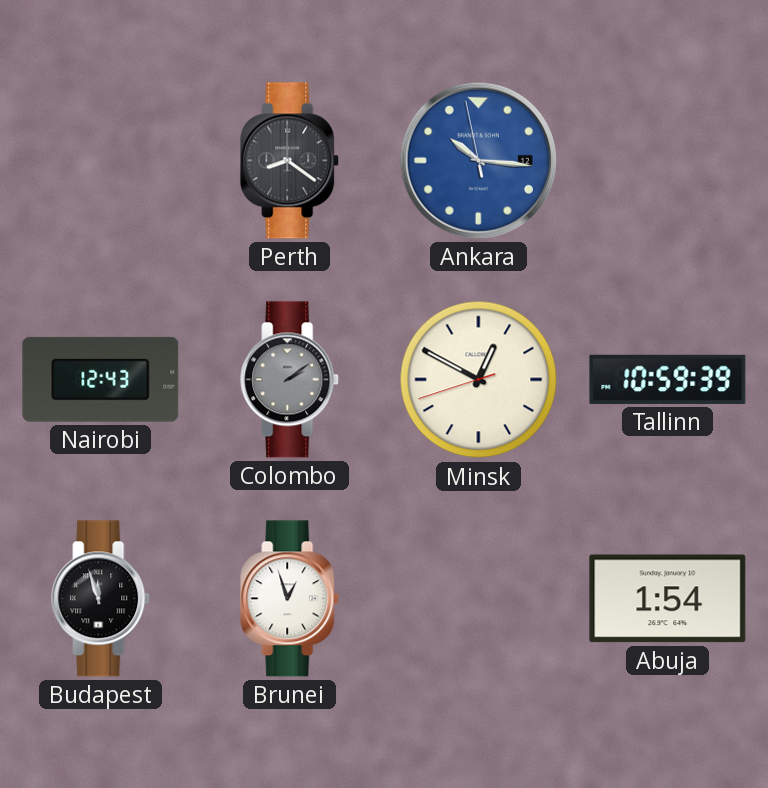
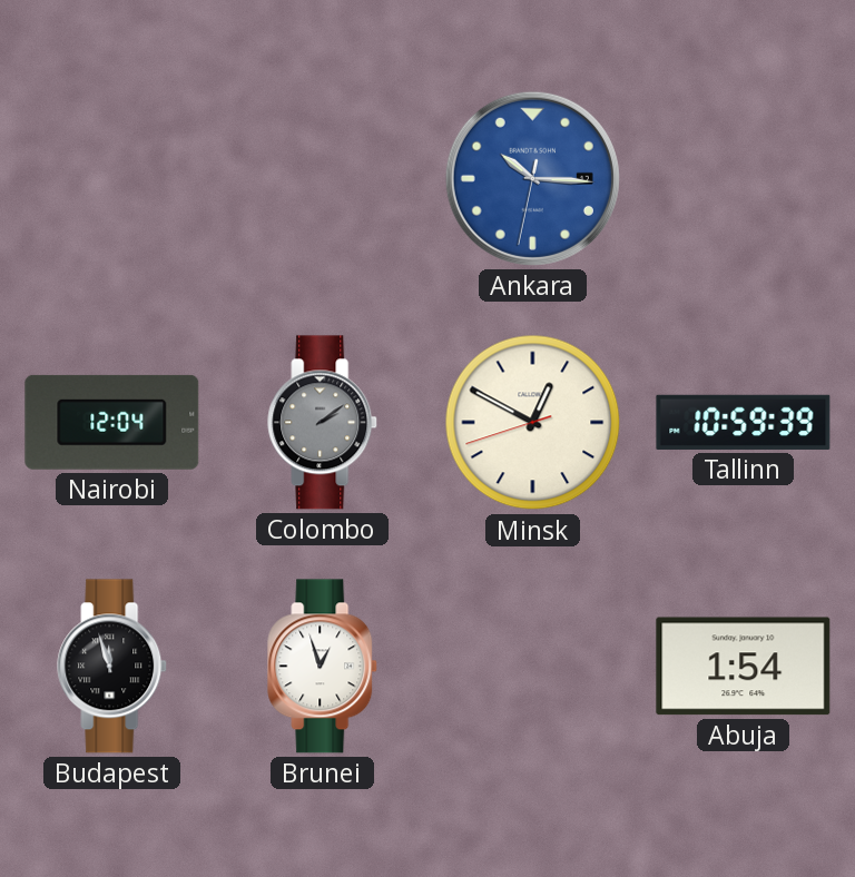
Perth: 8:21 -> none
Ankara: 10:15:58 -> 10:15:32
Nairobi: 12:43 -> 12:04
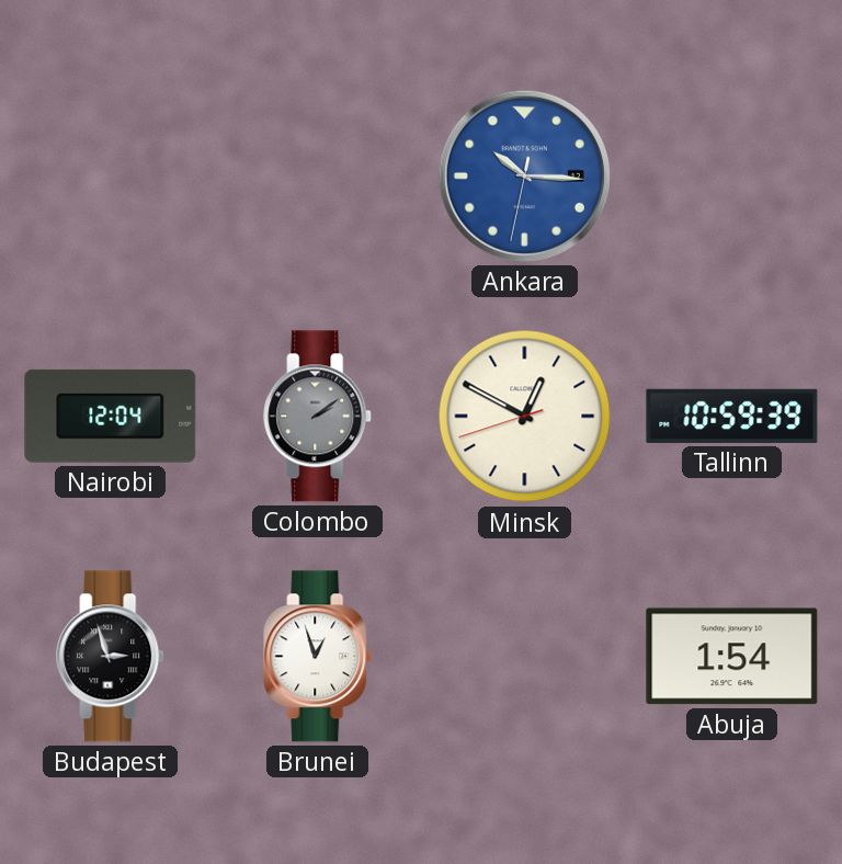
Budapest: 11:57 -> 2:57
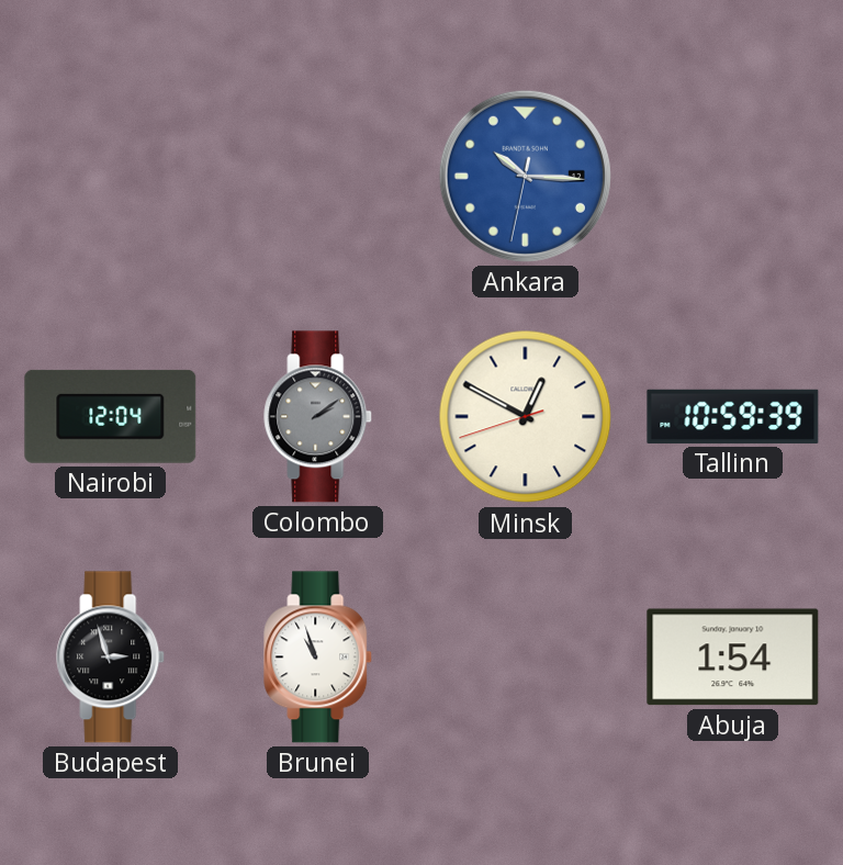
Brunei: 12:57 -> 10:57
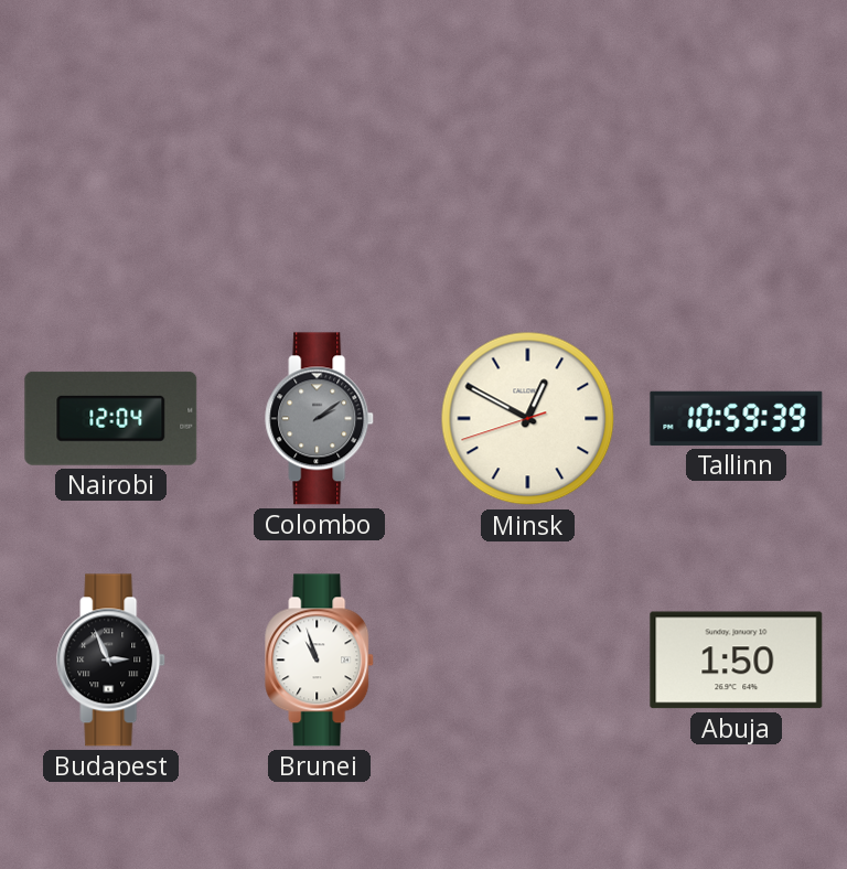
Ankara: 10:15 -> none
Budapest: 2:57 -> 2:56
Abuja: 1:54 -> 1:50
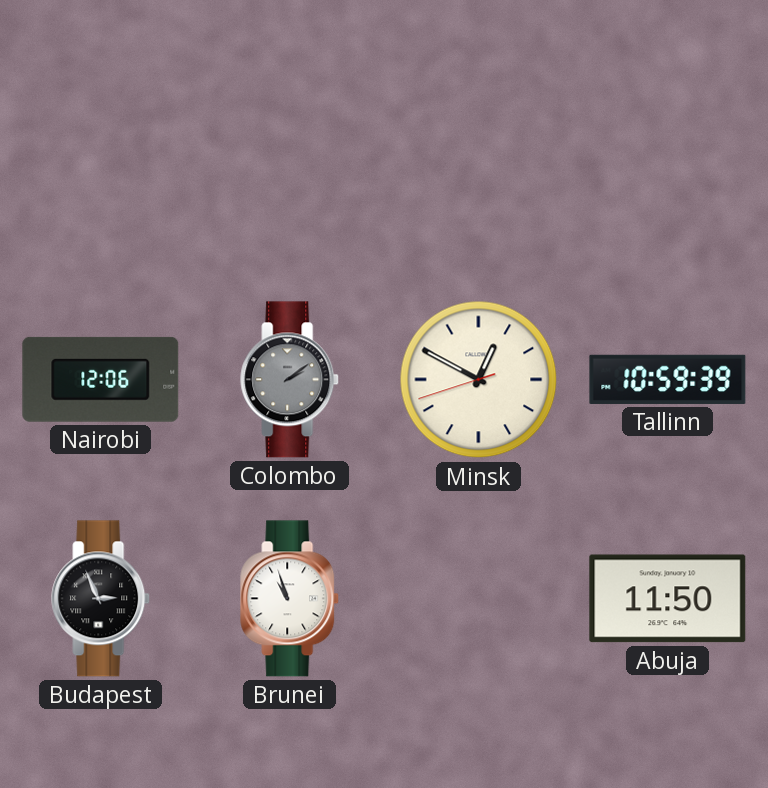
Nairobi: 12:04 -> 12:06
Abuja: 1:50 -> 11:50
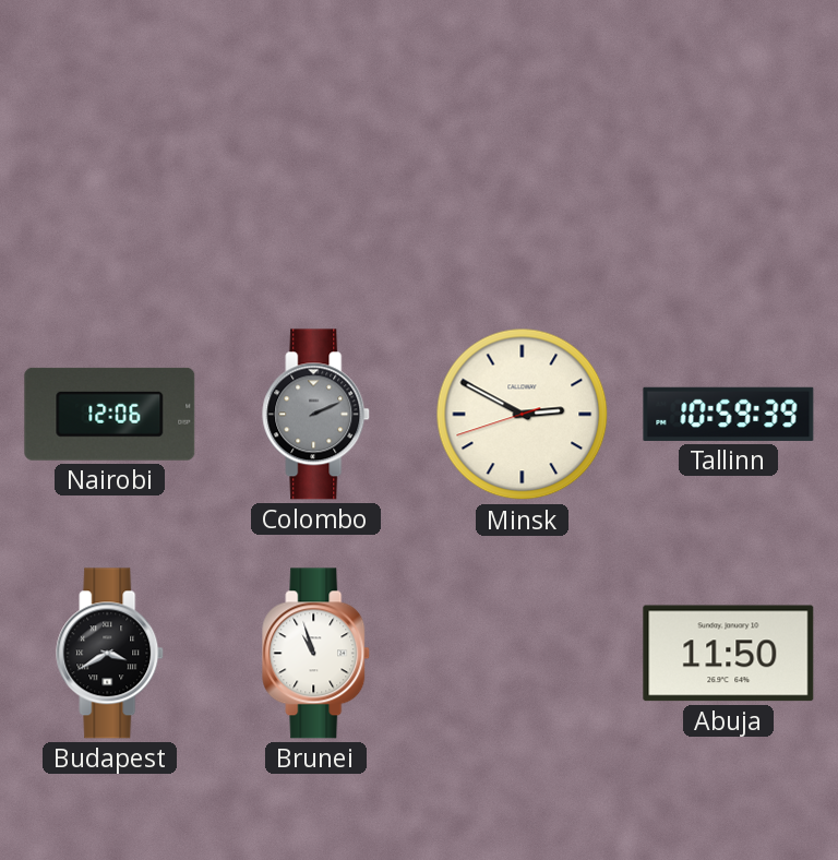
Colombo: 2:09 -> 2:11
Minsk: 12:49 -> 2:49
Budapest: 2:56 -> 3:40
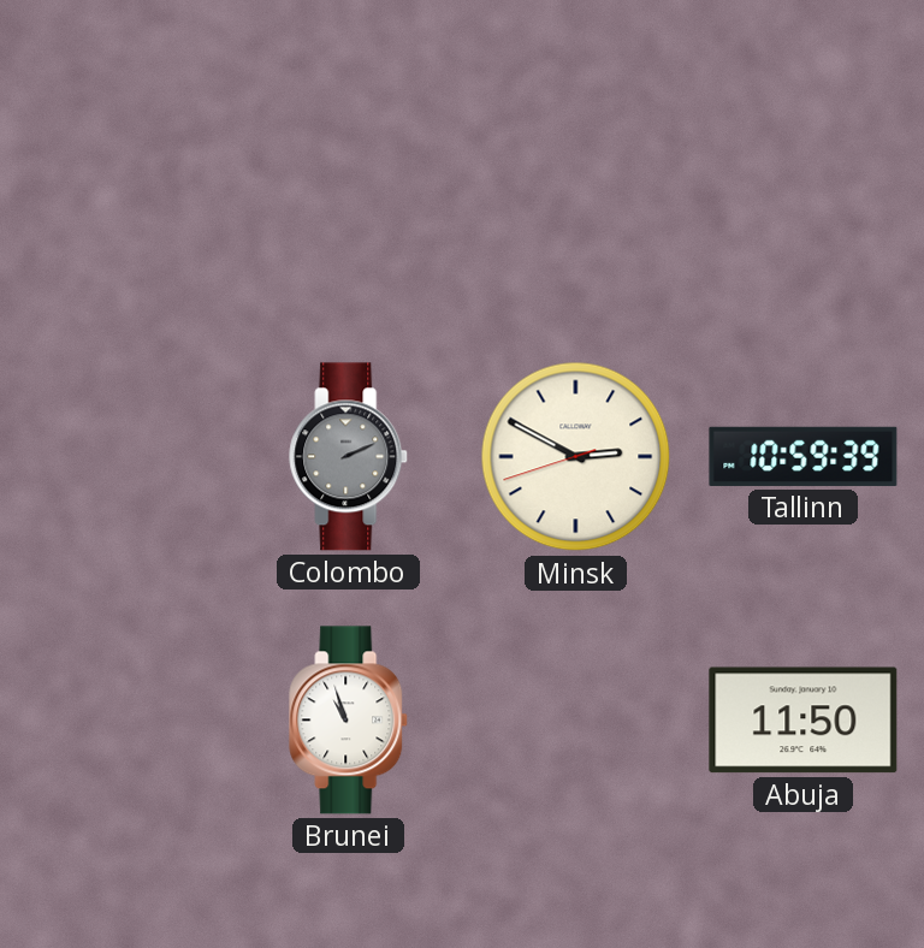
Nairobi: 12:06 -> none
Budapest: 3:40 -> none
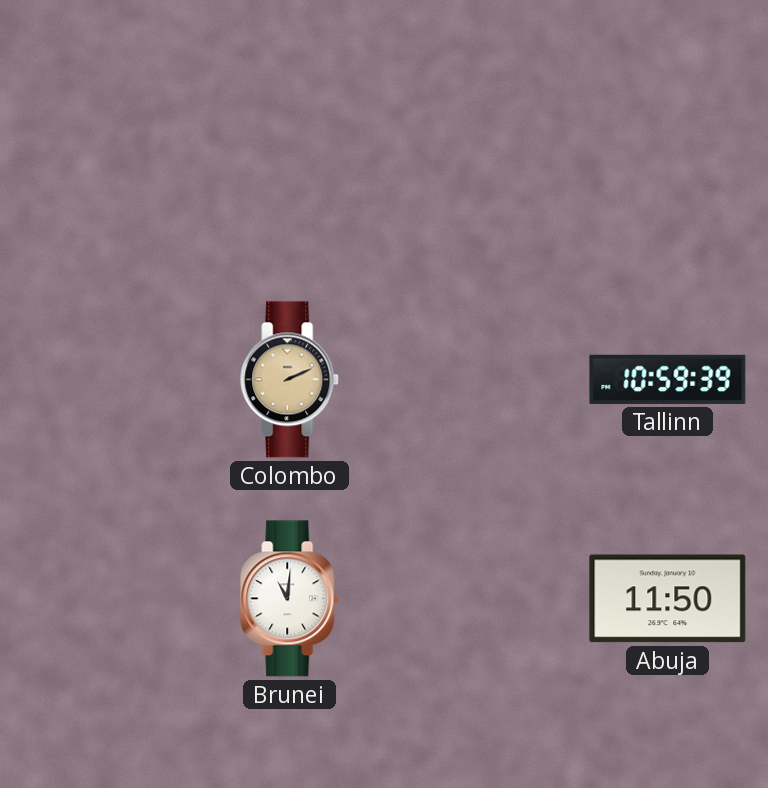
Colombo dial: grey -> champagne
Minsk: 2:49 -> none
Brunei: 10:57 -> 11:01
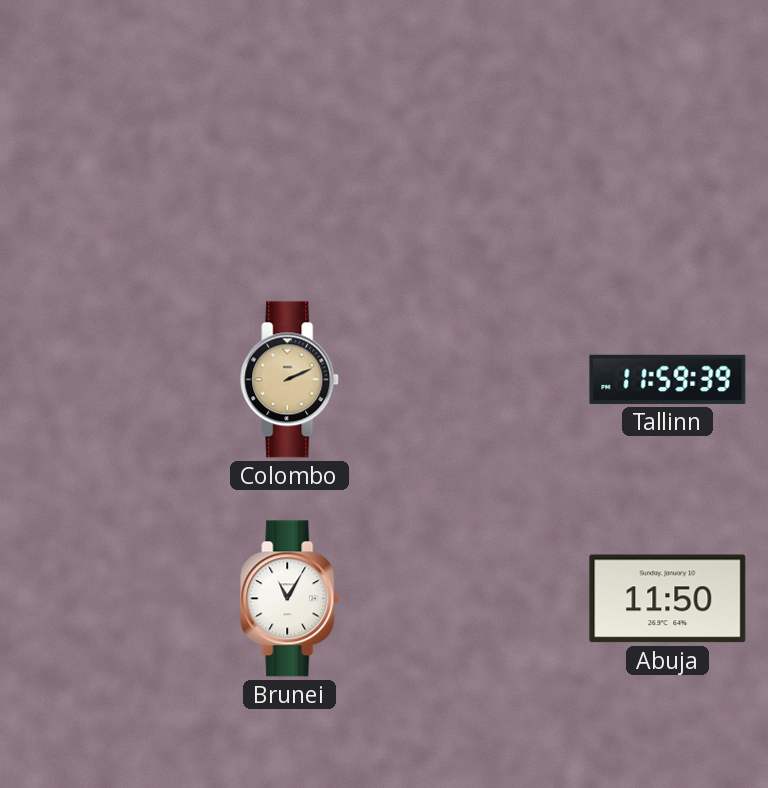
Tallinn: 10:59 -> 11:59
Brunei: 11:01 -> 11:05
